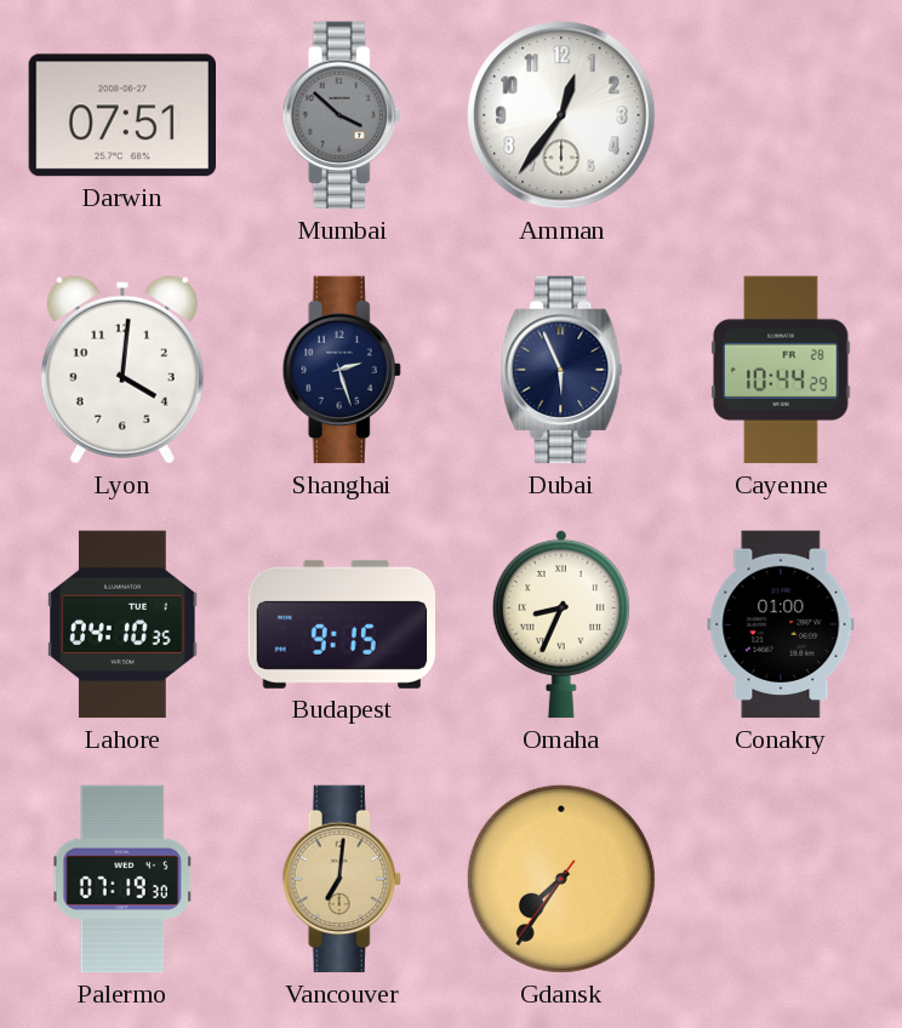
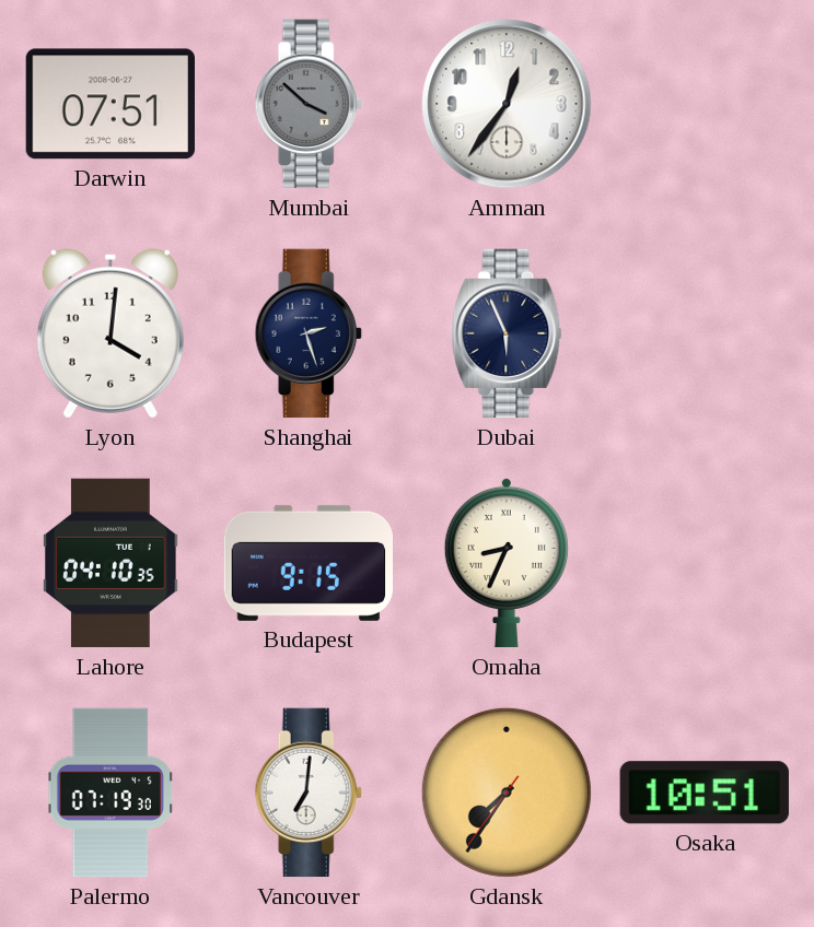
Cayenne: 10:44 -> none
Conakry: 01:00 -> none
Vancouver dial: champagne -> white
Osaka: none -> 10:51
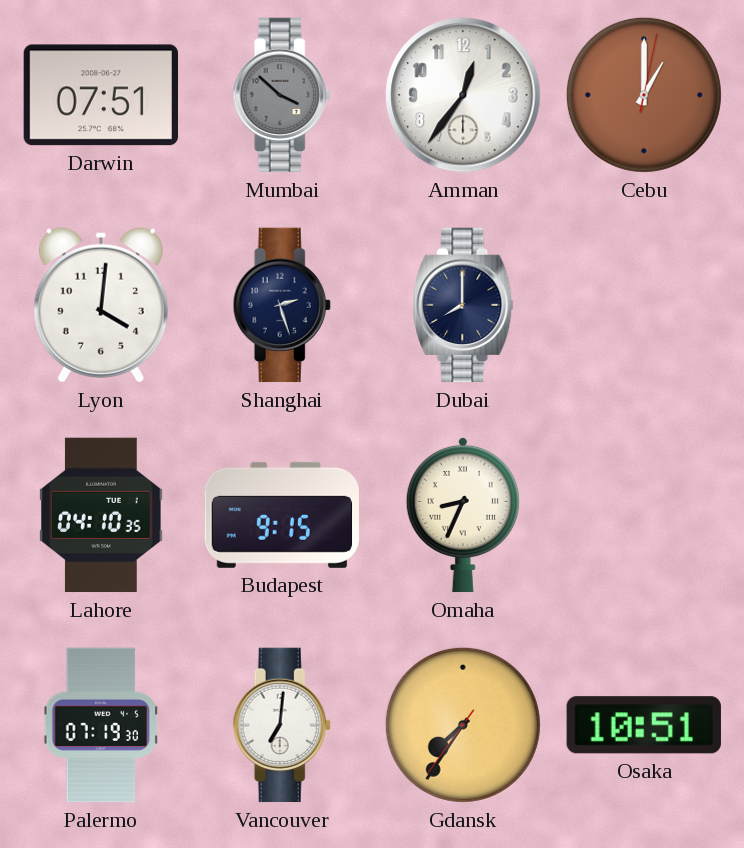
Cebu: none -> 1:00
Dubai: 5:56 -> 8:00
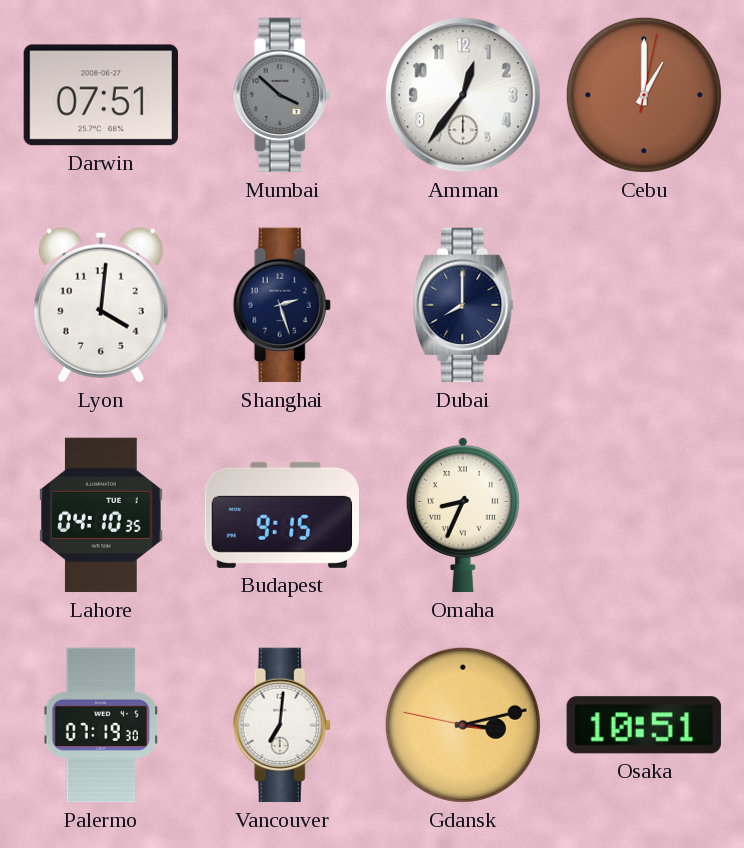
Gdansk: 7:35 -> 3:12
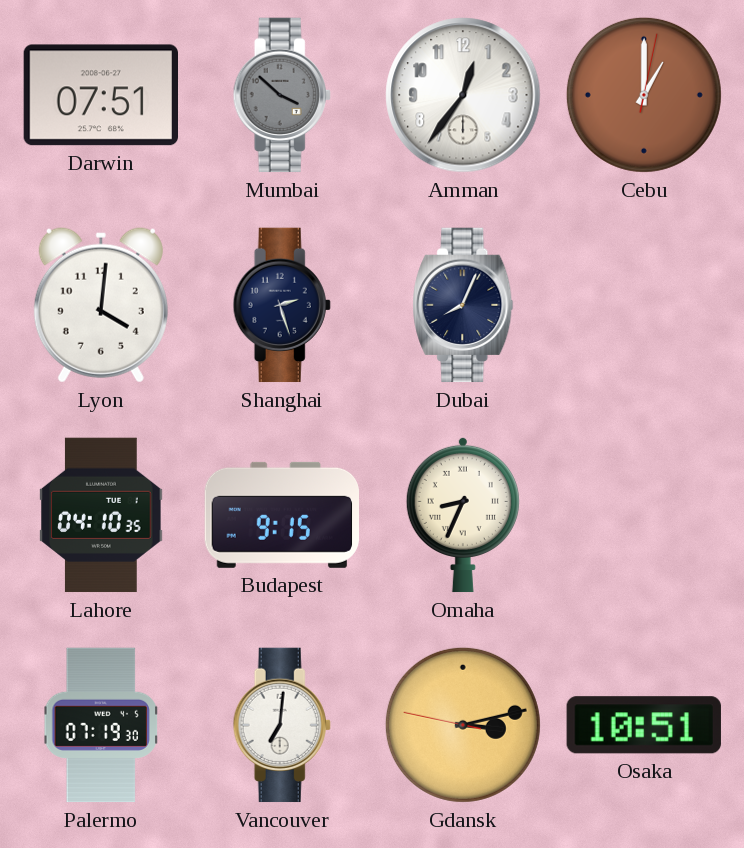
Dubai: 8:00 -> 8:04
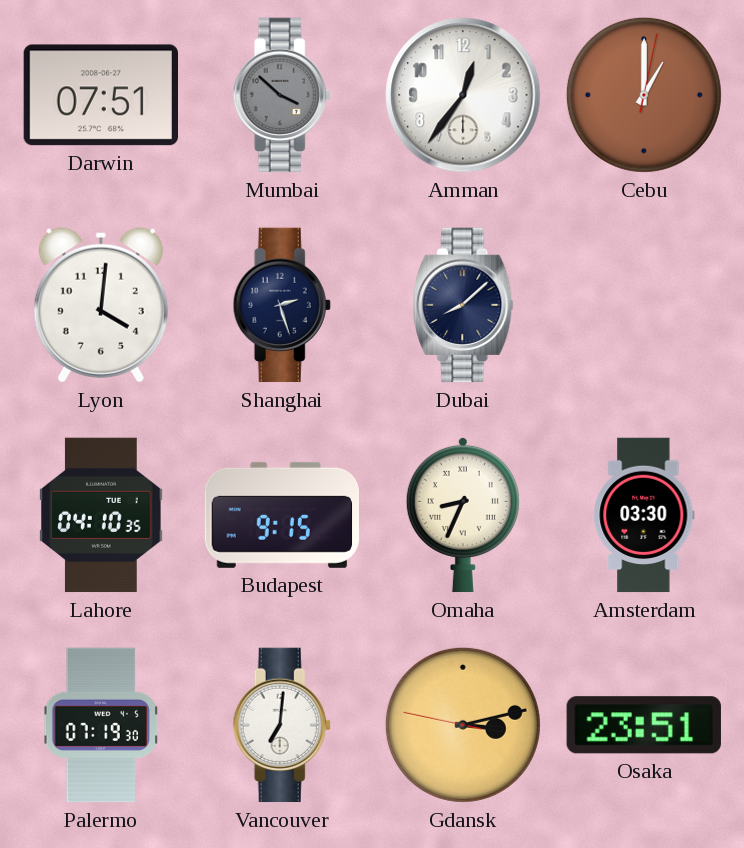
Dubai: 8:04 -> 8:08
Amsterdam: none -> 03:30
Osaka: 10:51 -> 23:51
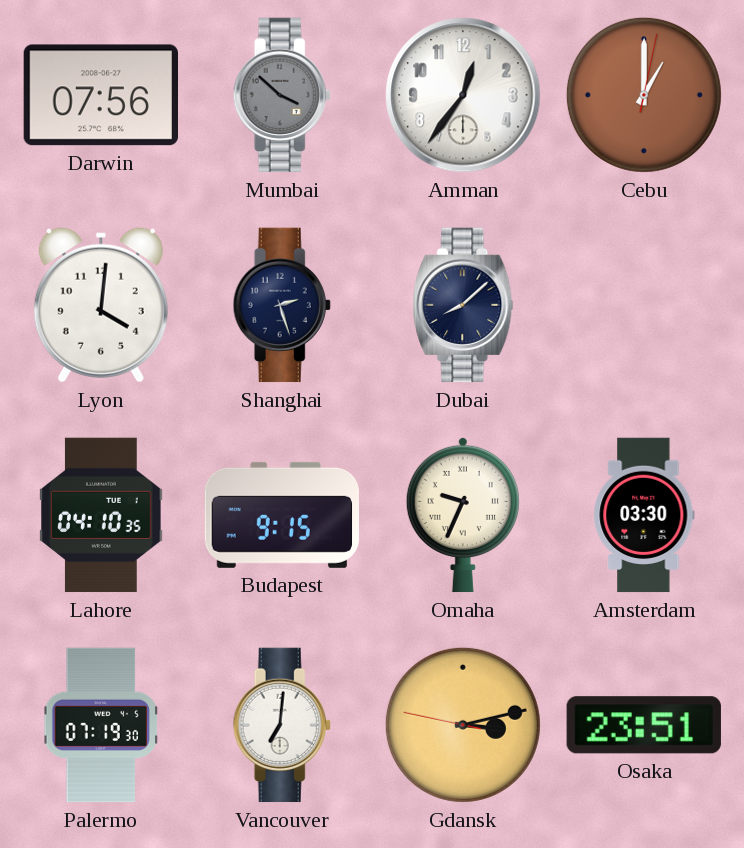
Darwin: 07:51 -> 07:56
Omaha: 8:34 -> 9:34
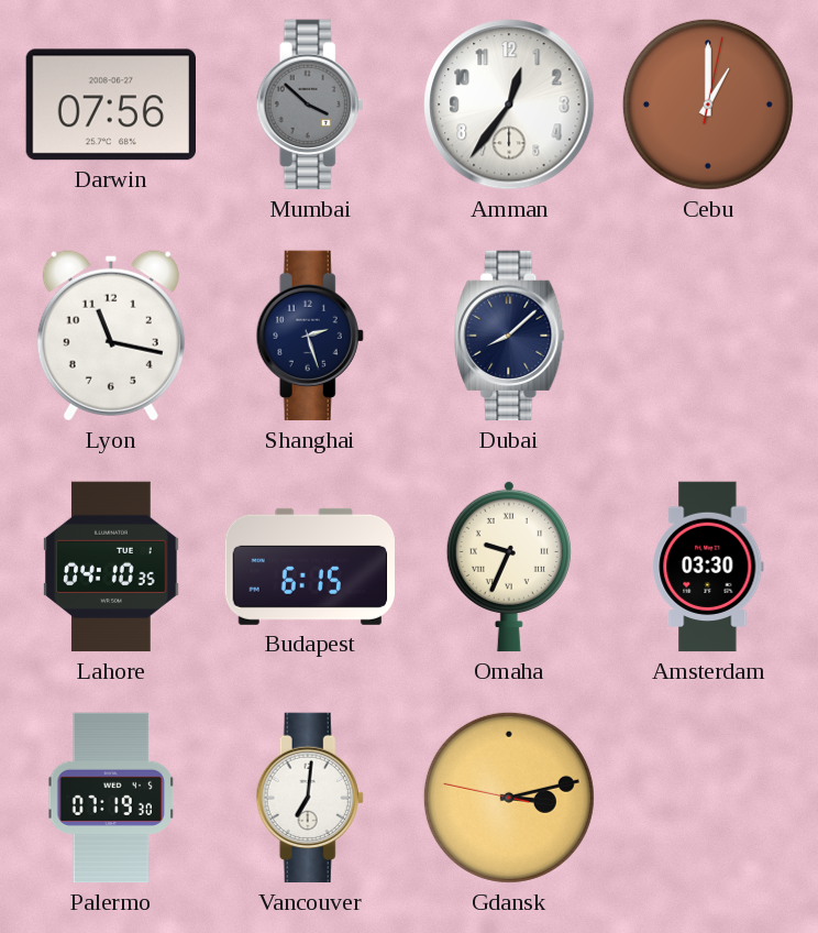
Lyon: 4:01 -> 11:17
Budapest: 9:15 -> 6:15
Osaka: 23:51 -> none
